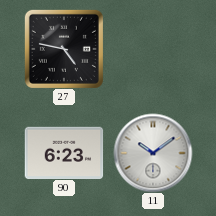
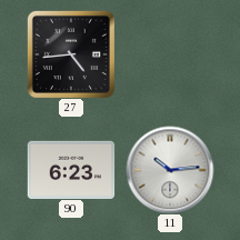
27: 4:47 -> 4:44
11: 10:09 -> 10:14
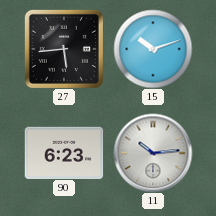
27: 4:44 -> 5:44
15: none -> 10:12
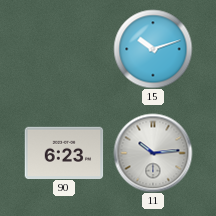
27: 5:44 -> none
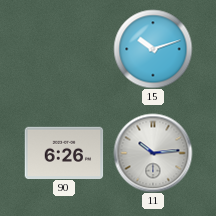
90: 6:23 -> 6:26
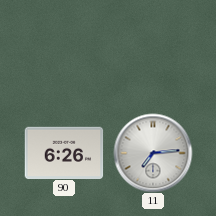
15: 10:12 -> none
11: 10:14 -> 7:14
